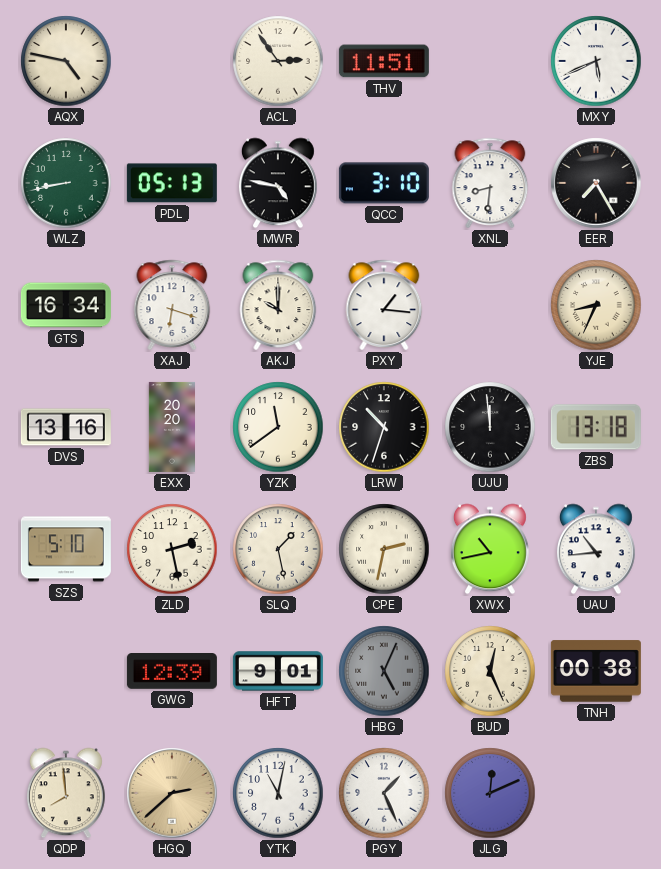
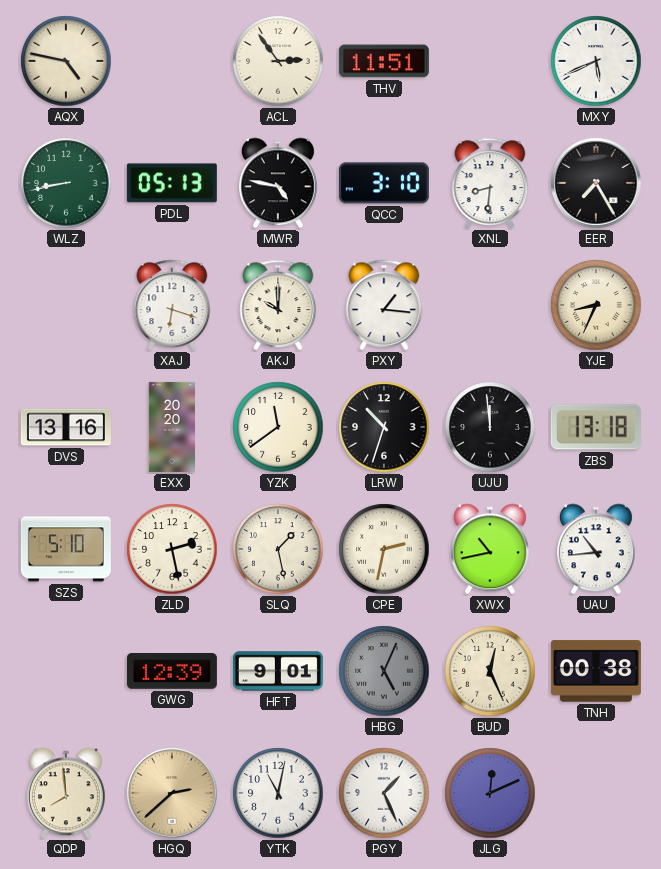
GTS: 16:34 -> none
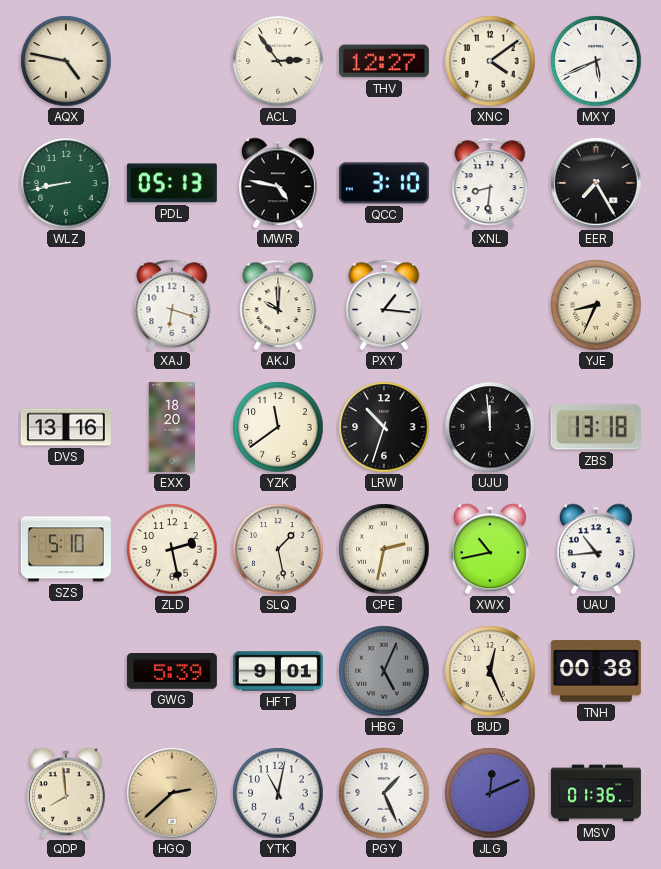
THV: 11:51 -> 12:27
XNC: none -> 4:09
EXX: 20:20 -> 18:20
GWG: 12:39 -> 5:39
MSV: none -> 01:36
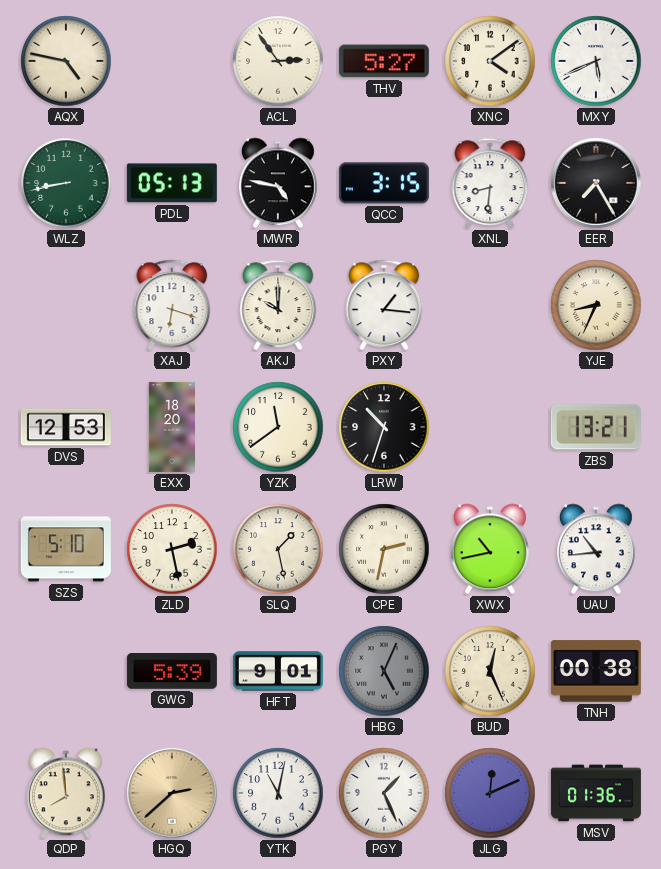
THV: 12:27 -> 5:27
QCC: 3:10 -> 3:15
DVS: 13:16 -> 12:53
UJU: 11:59 -> none
ZBS: 13:18 -> 13:21
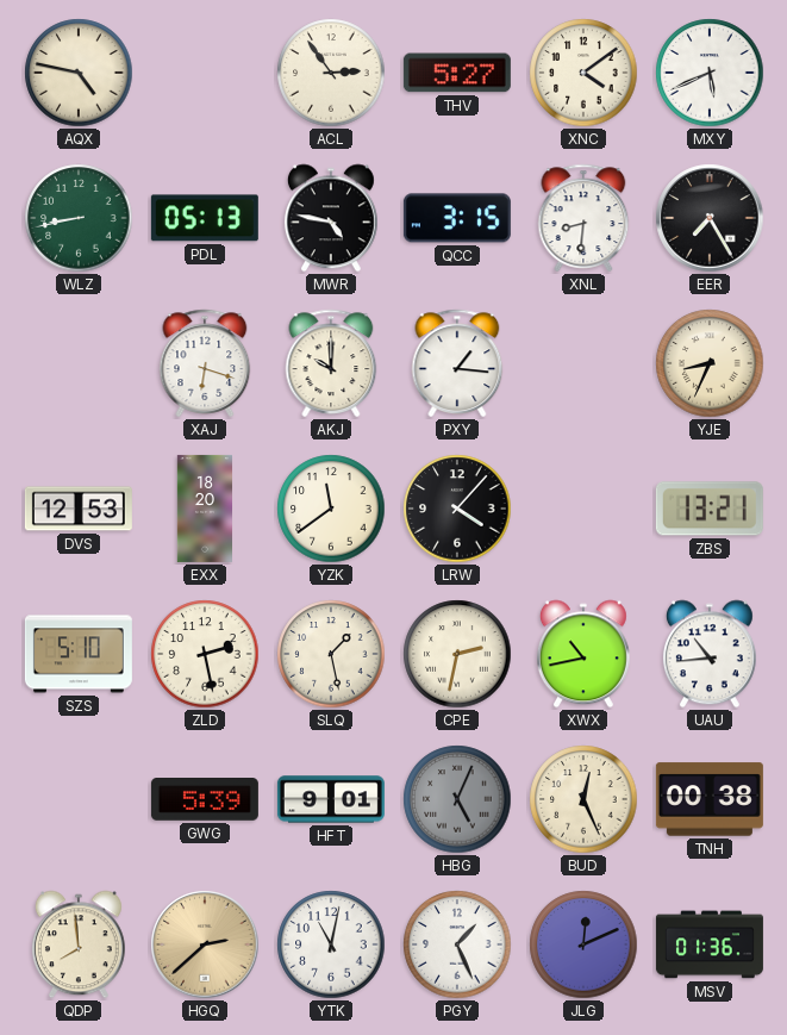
LRW: 10:33 -> 4:07
